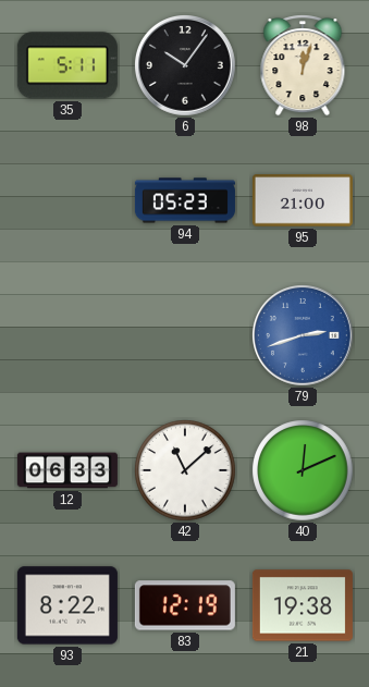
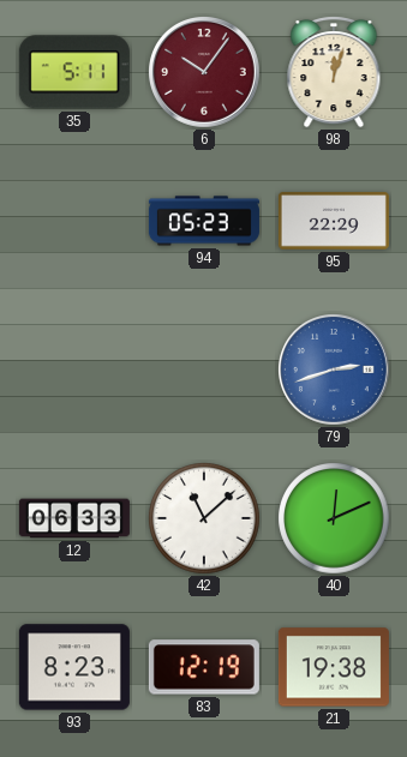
6 dial: black -> burgundy
95: 21:00 -> 22:29
93: 8:22 -> 8:23
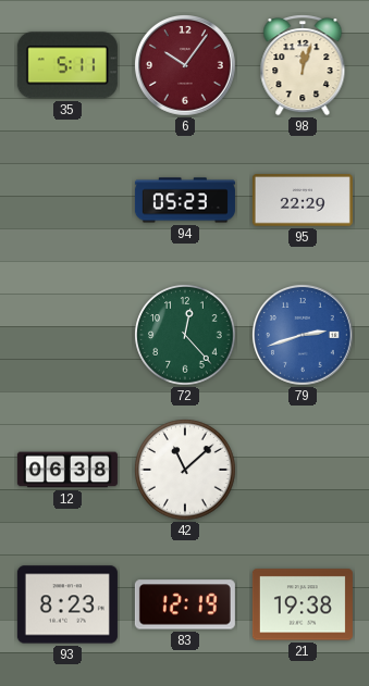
72: none -> 12:23
12: 06:33 -> 06:38
40: 12:11 -> none
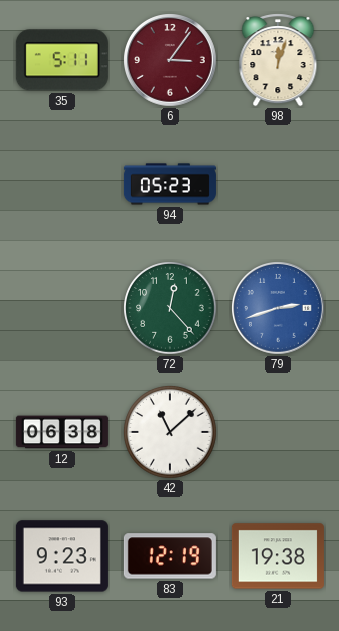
6: 10:06 -> 3:06
95: 22:29 -> none
93: 8:23 -> 9:23
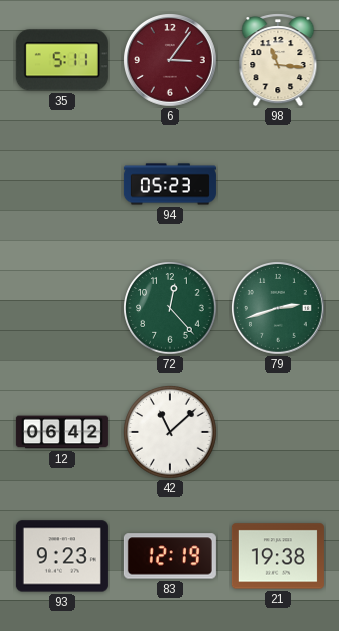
98: 12:03 -> 11:16
79 dial: blue -> green
12: 06:38 -> 06:42
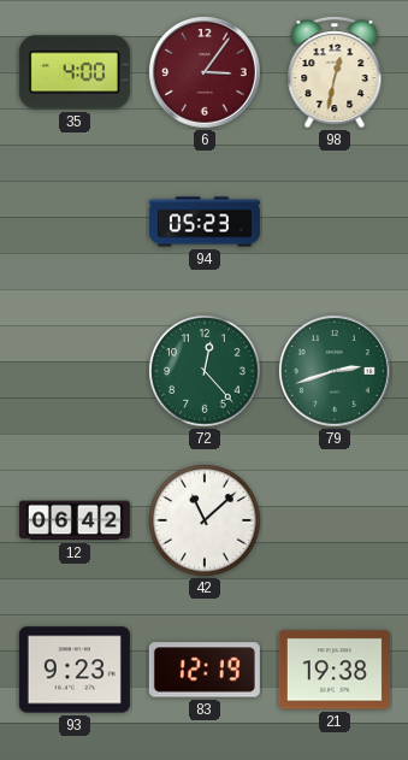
35: 5:11 -> 4:00
98: 11:16 -> 12:32
